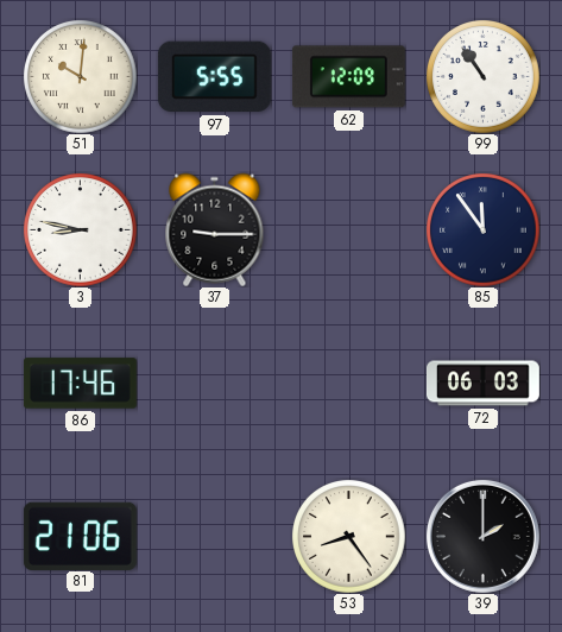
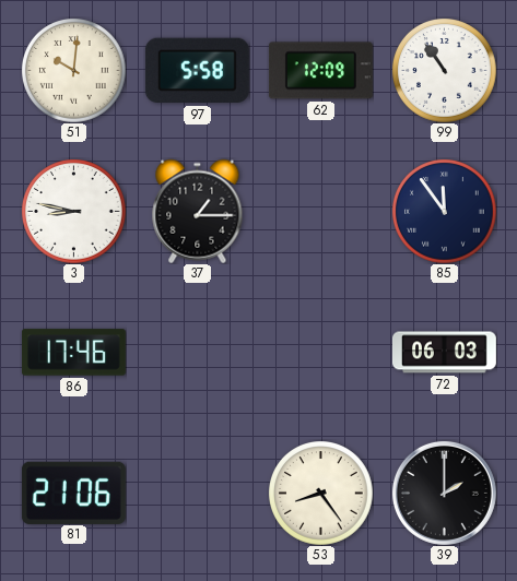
97: 5:55 -> 5:58
37: 9:15 -> 1:15
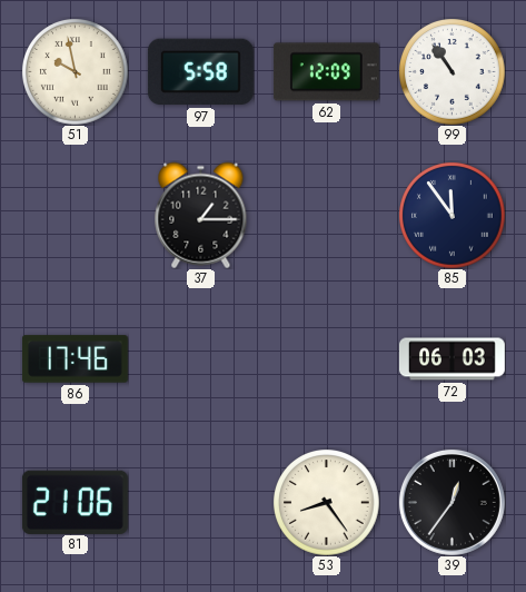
51: 10:01 -> 9:58
3: 8:47 -> none
39: 2:00 -> 12:36
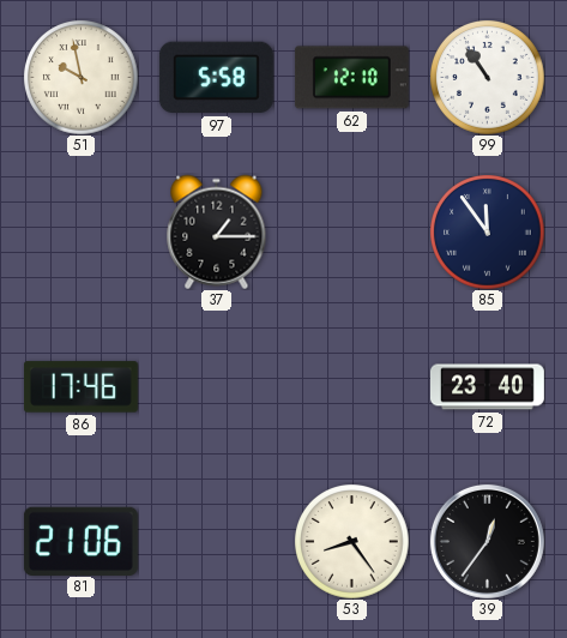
62: 12:09 -> 12:10
72: 06:03 -> 23:40
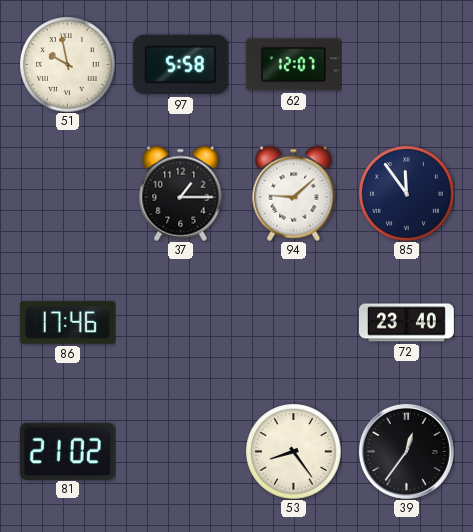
62: 12:10 -> 12:07
99: 10:54 -> none
94: none -> 9:08
81: 21:06 -> 21:02
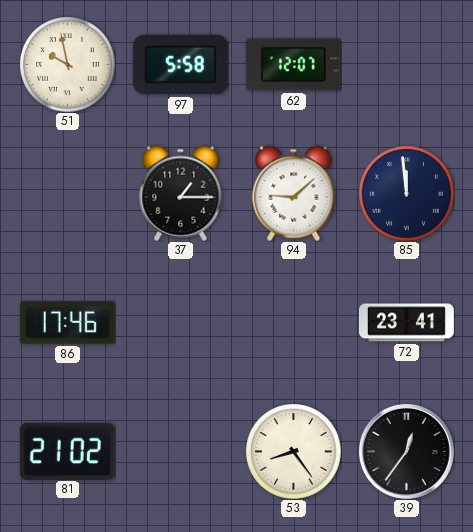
85: 11:54 -> 11:59
72: 23:40 -> 23:41
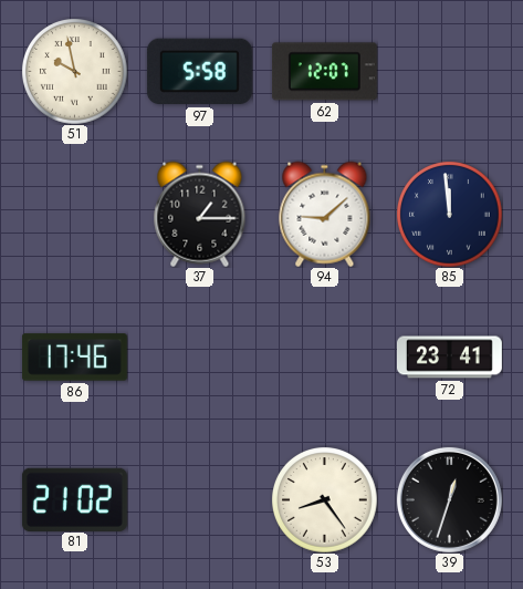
39: 12:36 -> 12:33
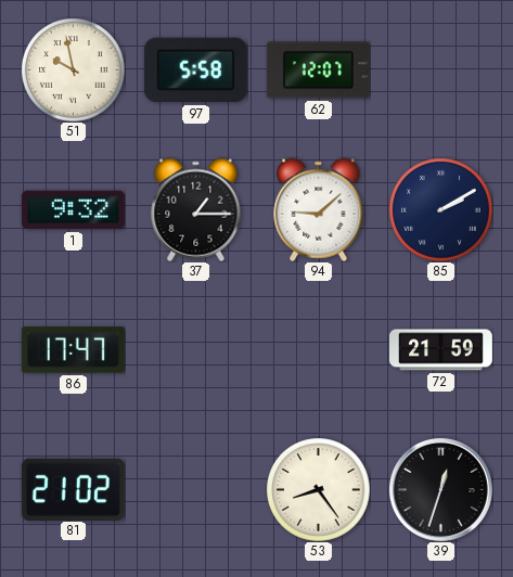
1: none -> 9:32
85: 11:59 -> 2:10
86: 17:46 -> 17:47
72: 23:41 -> 21:59
